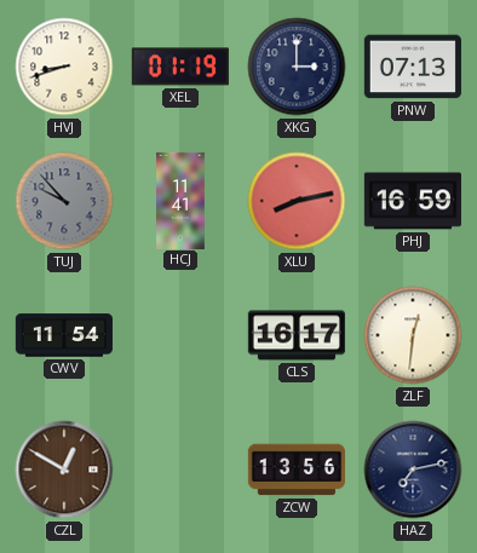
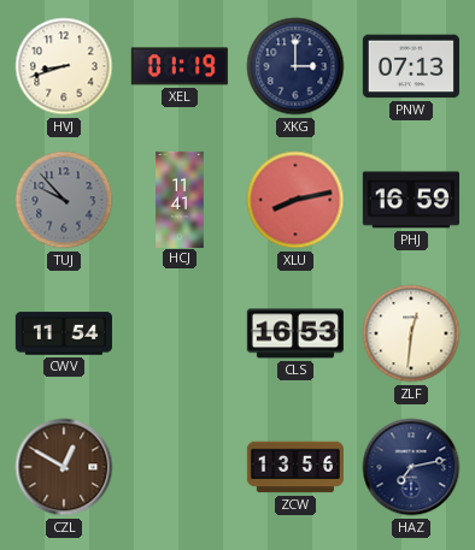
CLS: 16:17 -> 16:53
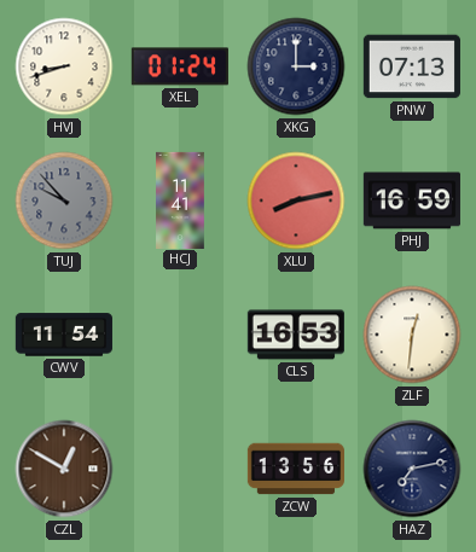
XEL: 01:19 -> 01:24
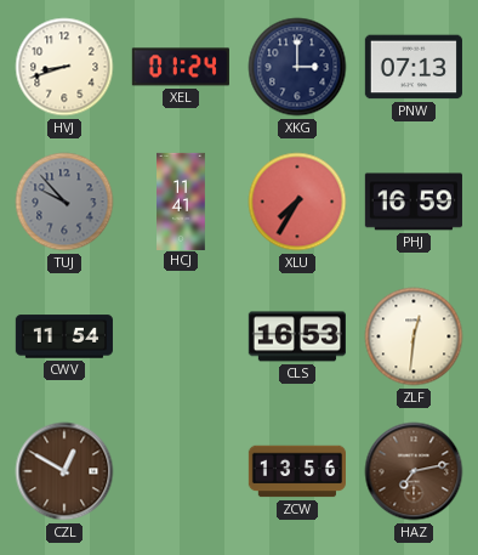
XLU: 8:13 -> 7:35
HAZ dial: navy -> brown
